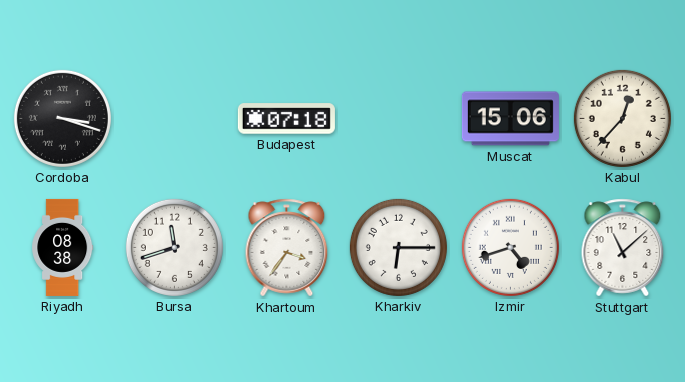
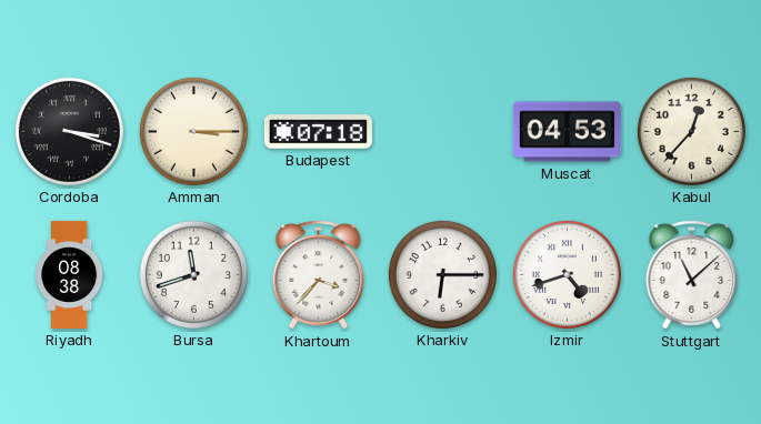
Amman: none -> 3:15
Muscat: 15:06 -> 04:53
Khartoum: 3:36 -> 3:37
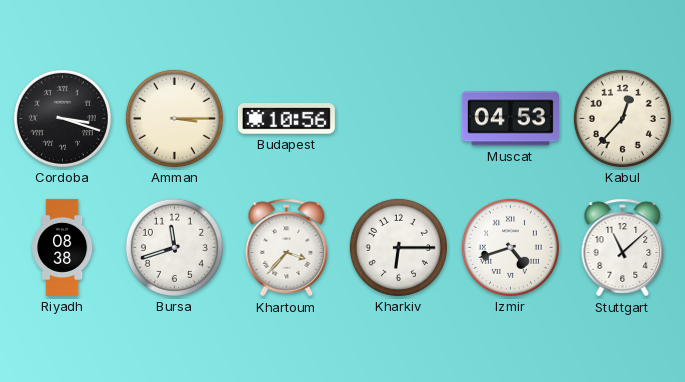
Budapest: 07:18 -> 10:56
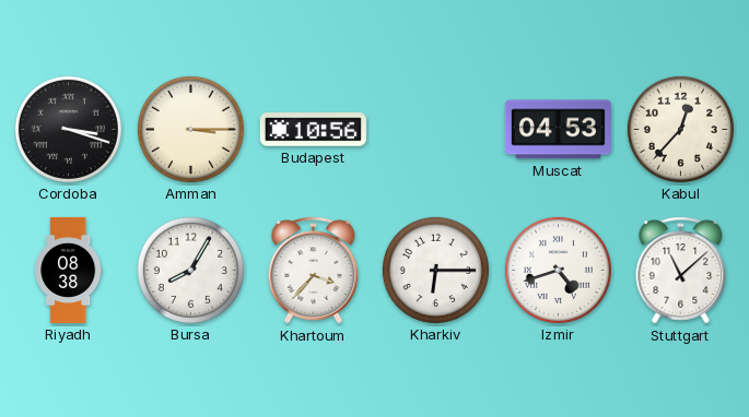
Bursa: 11:42 -> 8:05
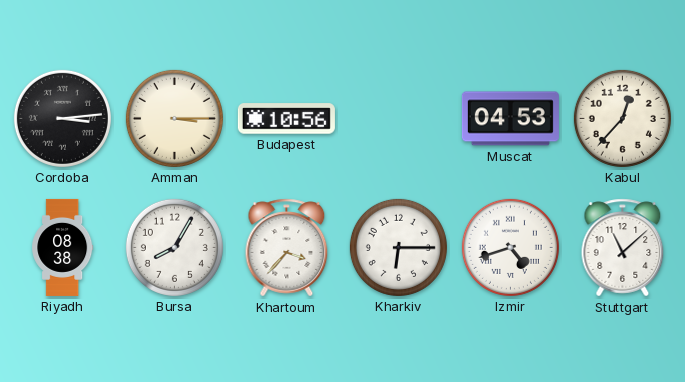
Cordoba: 3:18 -> 3:14
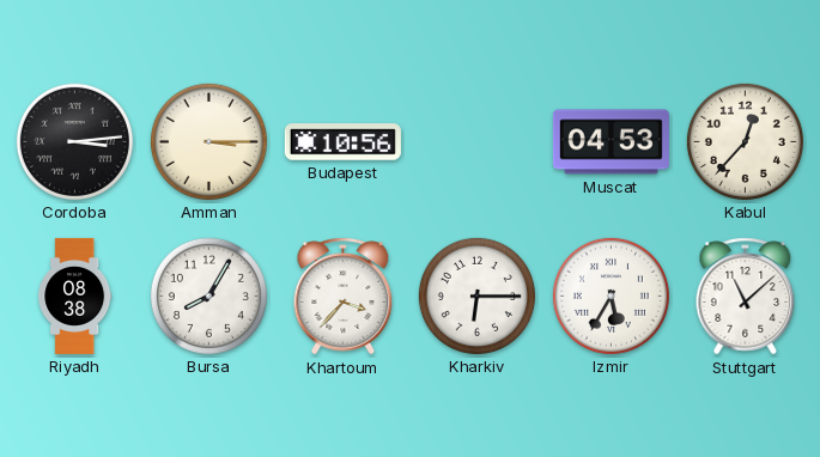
Izmir: 4:42 -> 5:35
